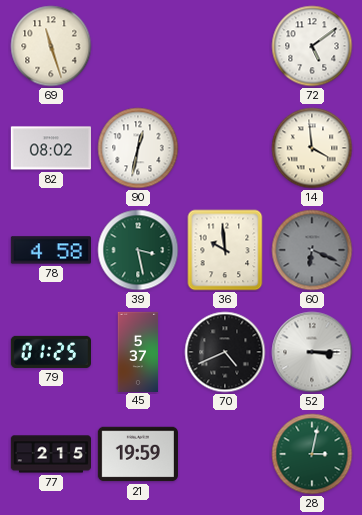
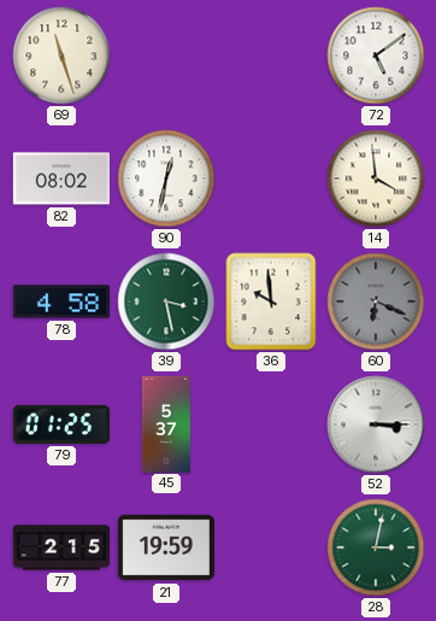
70: 4:41 -> none
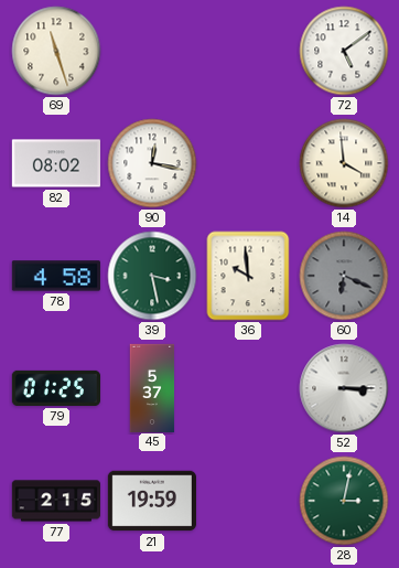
90: 12:32 -> 12:17
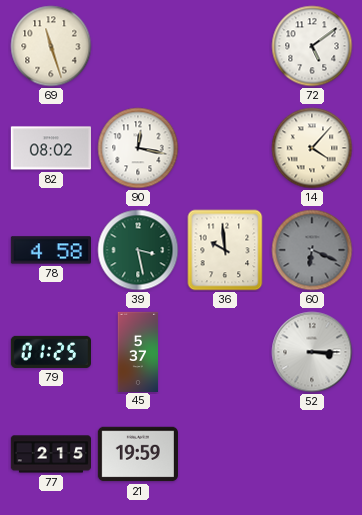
14: 3:59 -> 4:07
28: 3:02 -> none
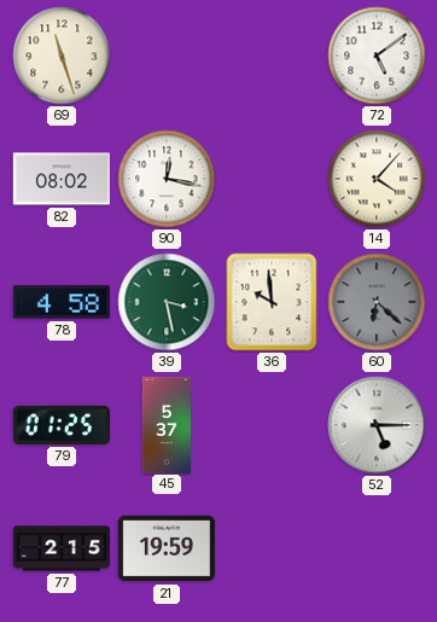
60: 6:19 -> 6:22
52: 3:15 -> 5:15
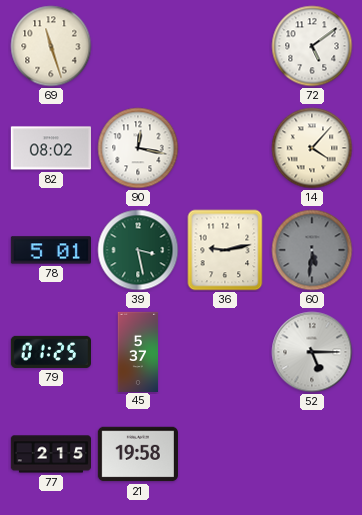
78: 4:58 -> 5:01
36: 9:59 -> 9:13
60: 6:22 -> 5:31
21: 19:59 -> 19:58
